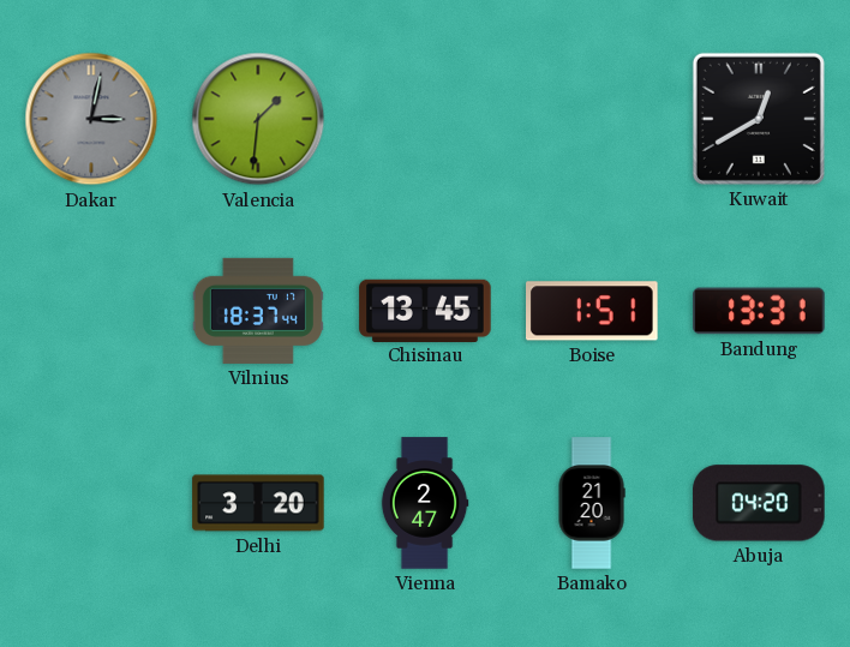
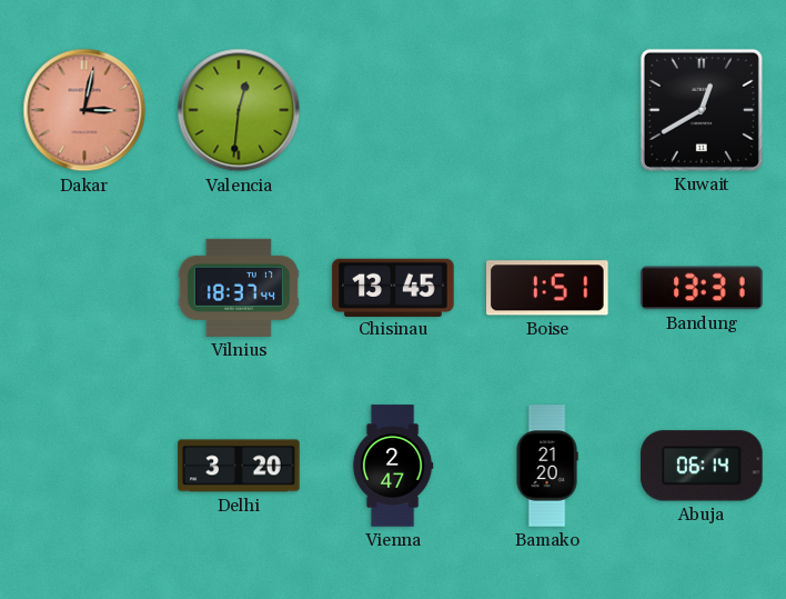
Dakar dial: grey -> salmon
Valencia: 1:31 -> 12:31
Abuja: 04:20 -> 06:14
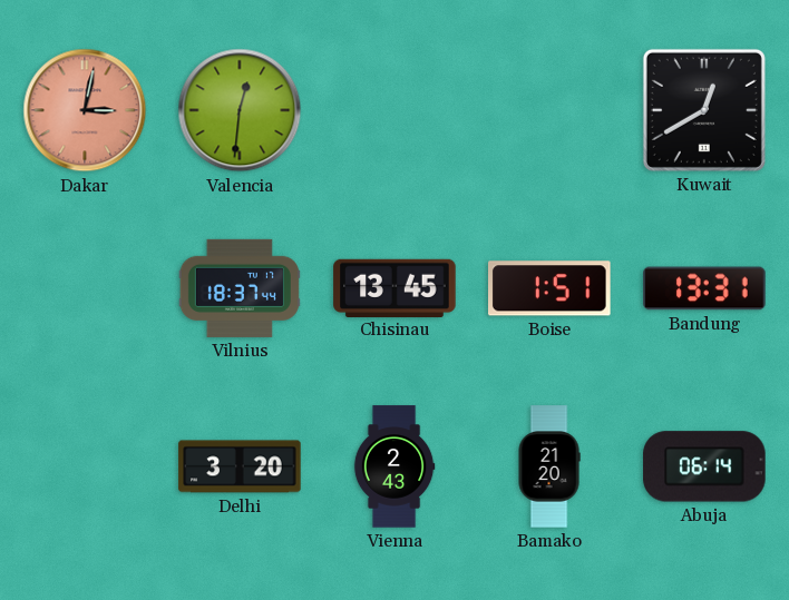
Vienna: 2:47 -> 2:43
